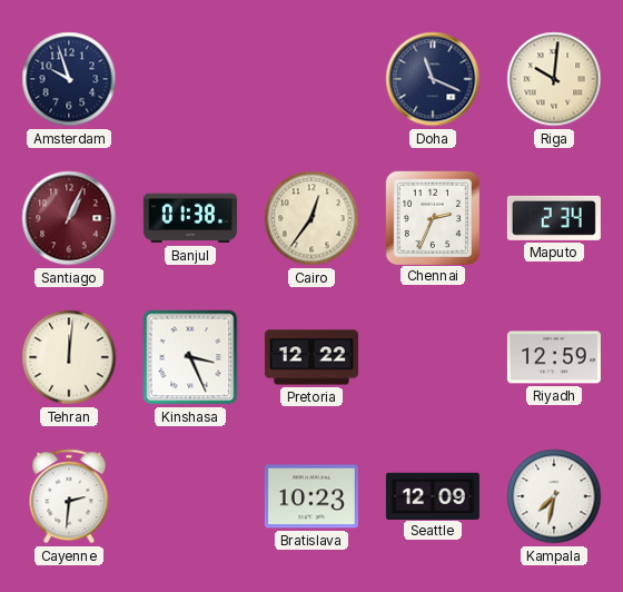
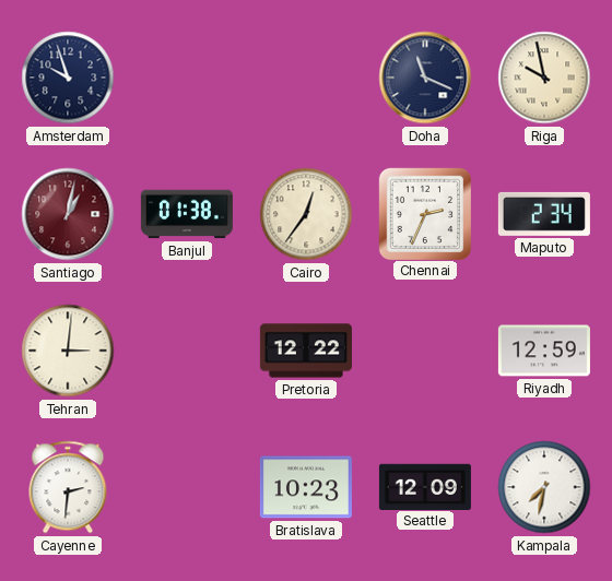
Riga: 10:01 -> 9:58
Santiago: 1:04 -> 1:02
Tehran: 12:01 -> 3:01
Kinshasa: 3:26 -> none
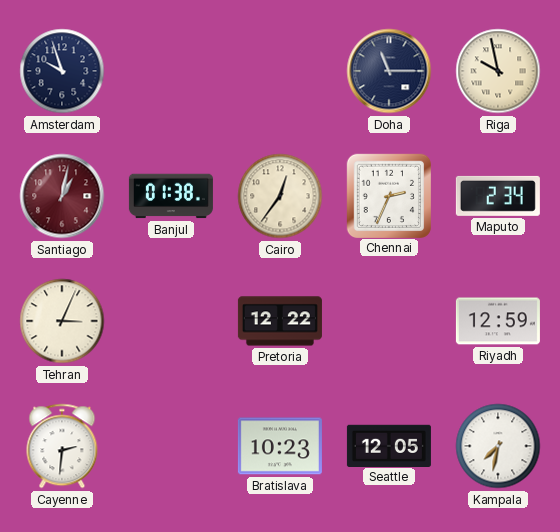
Doha: 11:19 -> 11:15
Tehran: 3:01 -> 3:04
Seattle: 12:09 -> 12:05
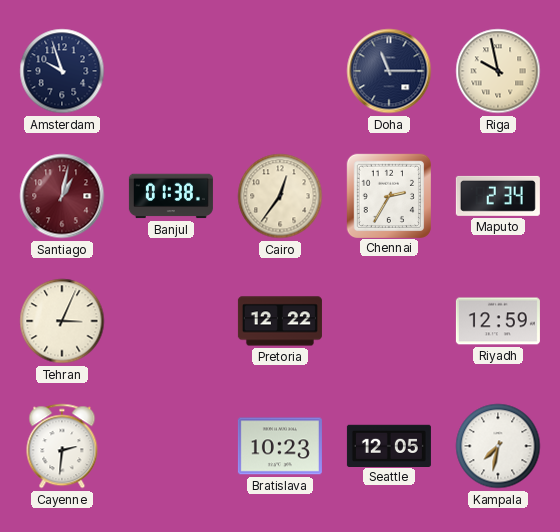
Chennai: 2:34 -> 2:35
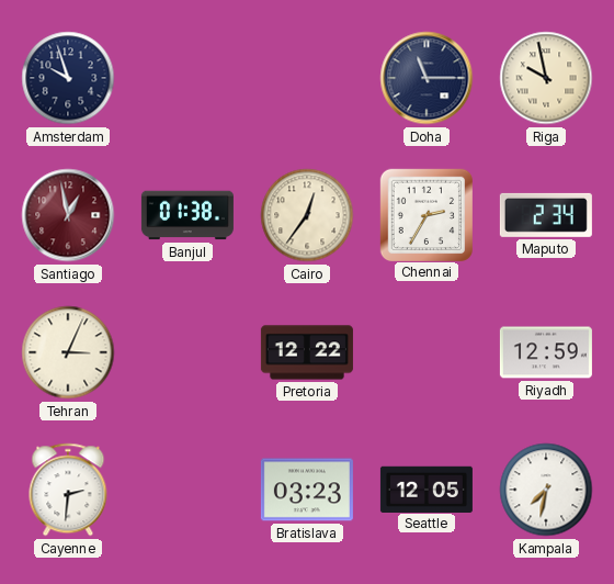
Santiago: 1:02 -> 12:58
Bratislava: 10:23 -> 03:23
